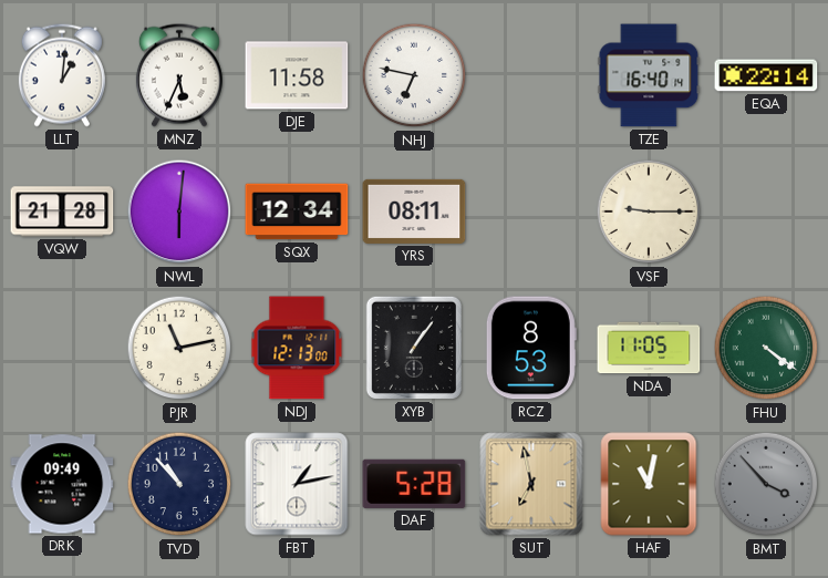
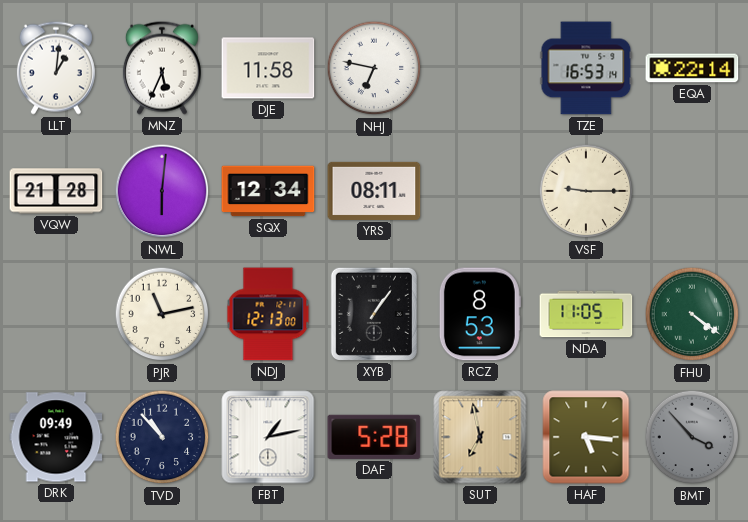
TZE: 16:40 -> 16:53
HAF: 11:02 -> 5:16
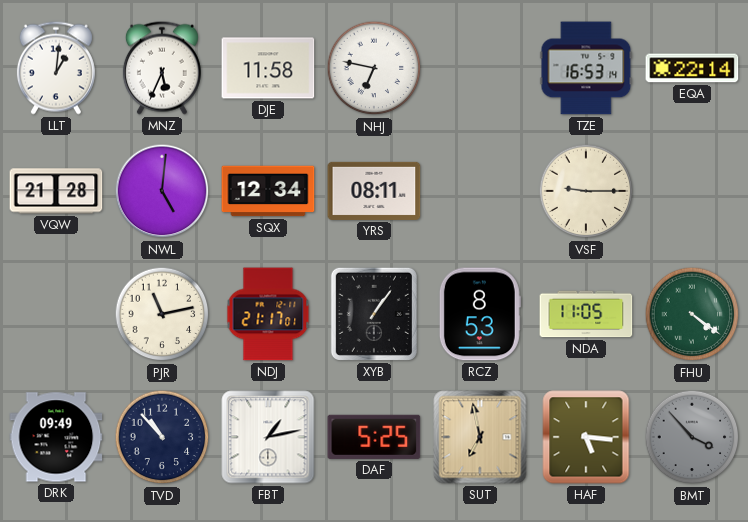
NWL: 6:01 -> 5:01
NDJ: 12:13 -> 21:17
DAF: 5:28 -> 5:25
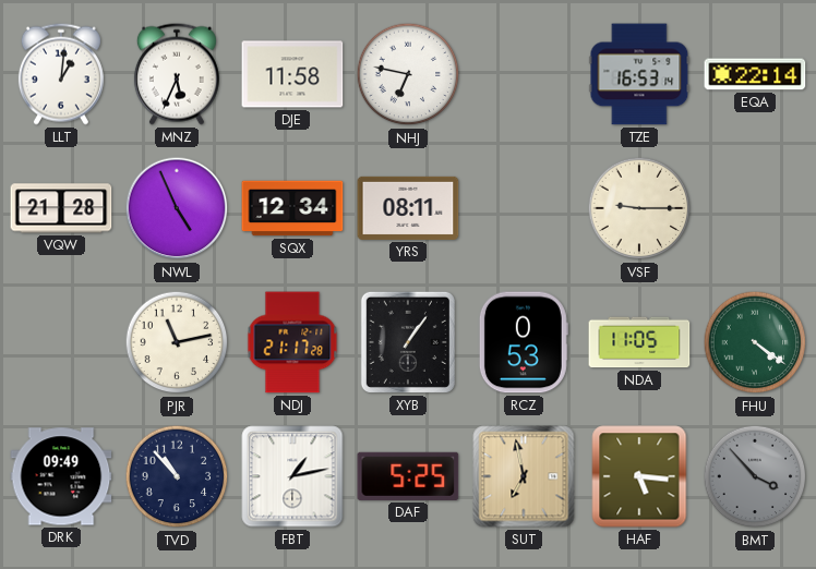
NWL: 5:01 -> 4:56
NDJ: 21:17:01 -> 21:17:28
RCZ: 8:53 -> 0:53
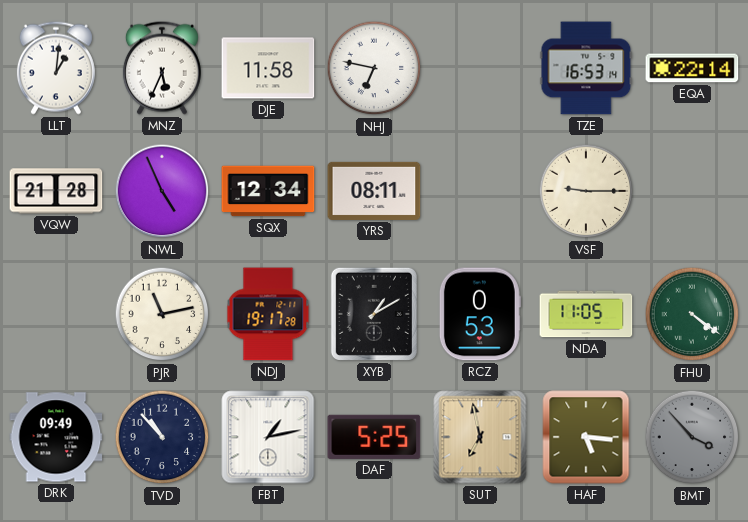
NDJ: 21:17 -> 19:17
XYB: 1:06 -> 1:10
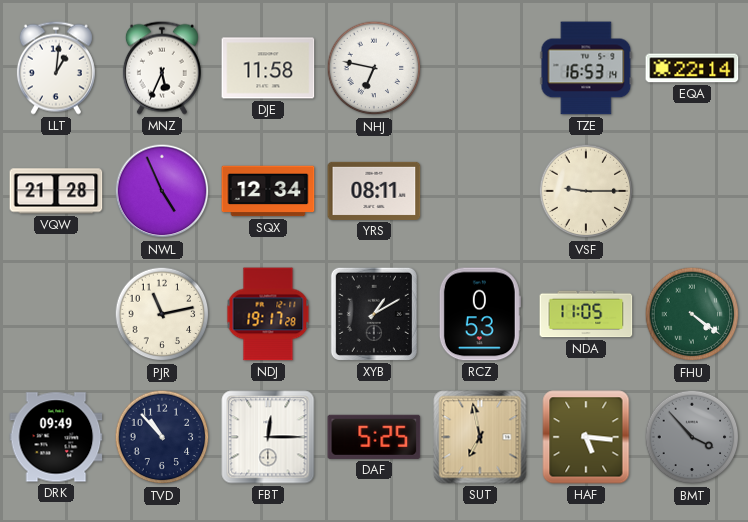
FBT: 1:13 -> 12:15
